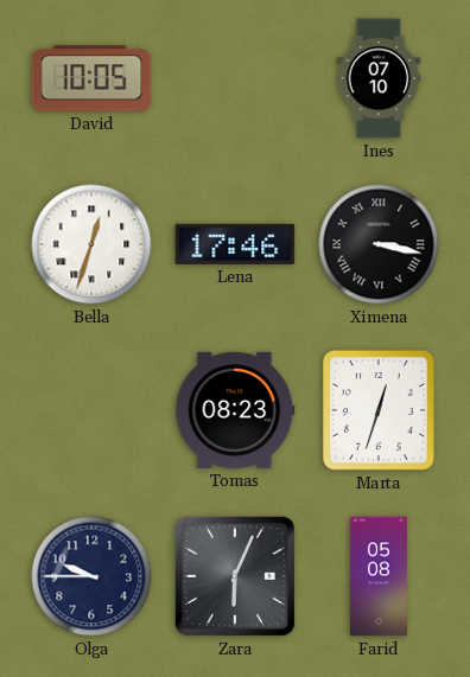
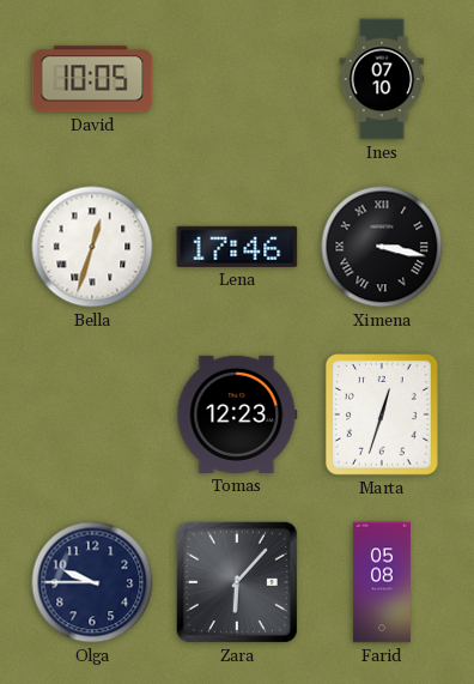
Tomas: 08:23 -> 12:23
Zara: 6:04 -> 6:07
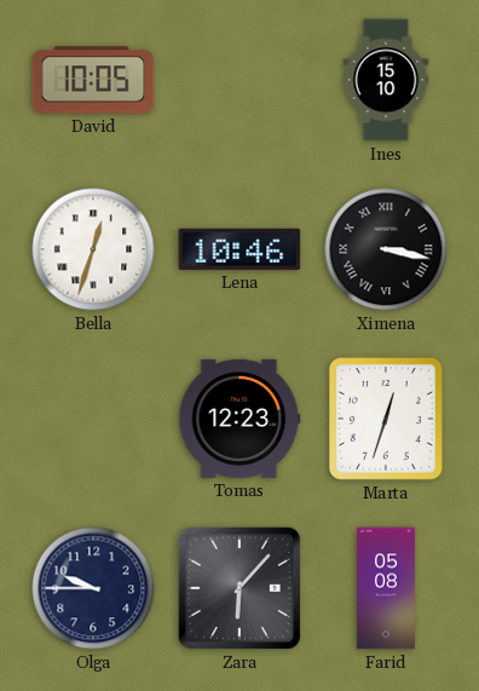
Ines: 07:10 -> 15:10
Lena: 17:46 -> 10:46
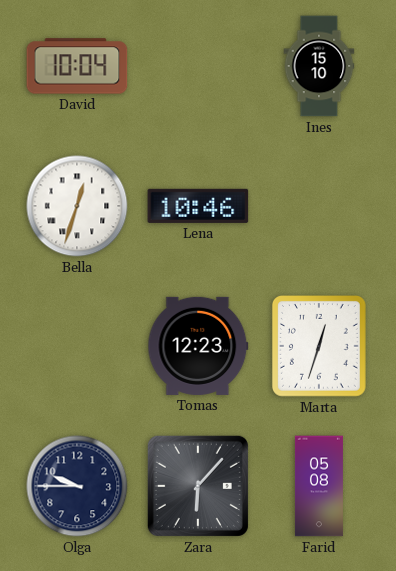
David: 10:05 -> 10:04
Ximena: 3:17 -> none
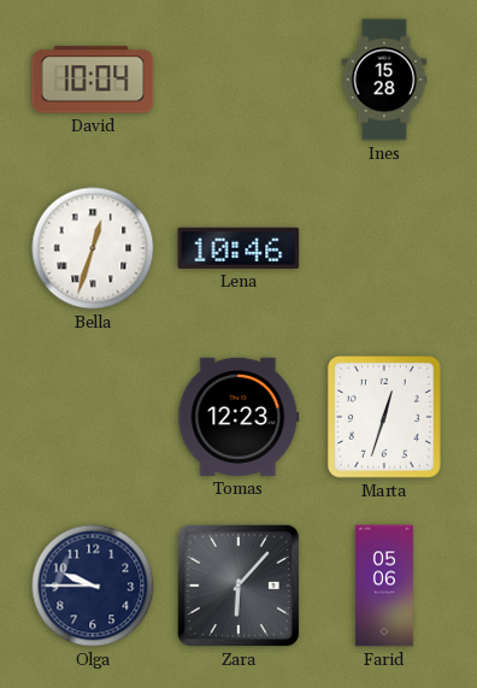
Ines: 15:10 -> 15:28
Farid: 05:08 -> 05:06
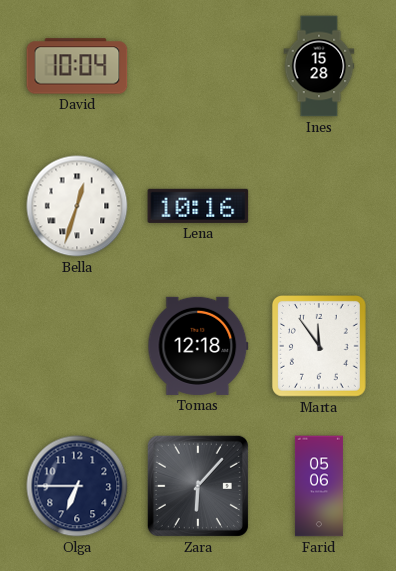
Lena: 10:46 -> 10:16
Tomas: 12:23 -> 12:18
Marta: 12:33 -> 11:54
Olga: 9:45 -> 6:45
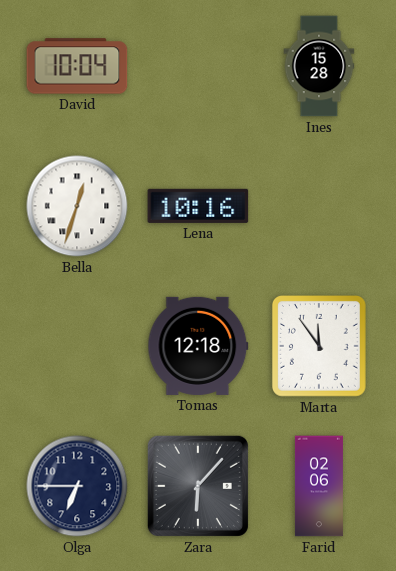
Farid: 05:06 -> 02:06
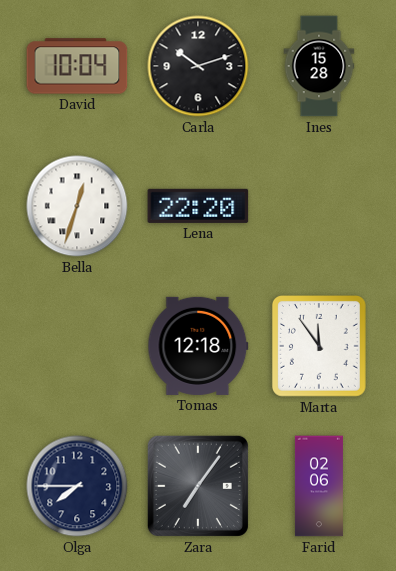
Carla: none -> 10:12
Lena: 10:16 -> 22:20
Olga: 6:45 -> 7:45
Zara: 6:07 -> 7:06
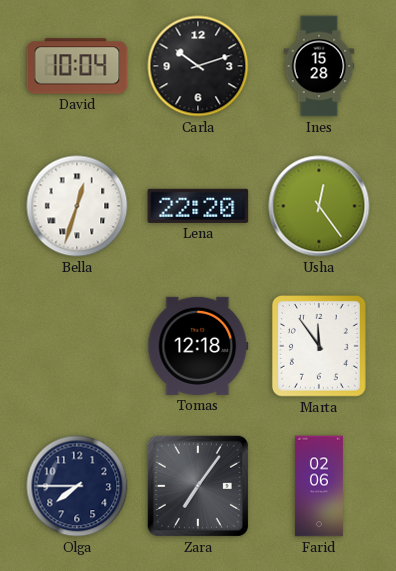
Usha: none -> 12:24
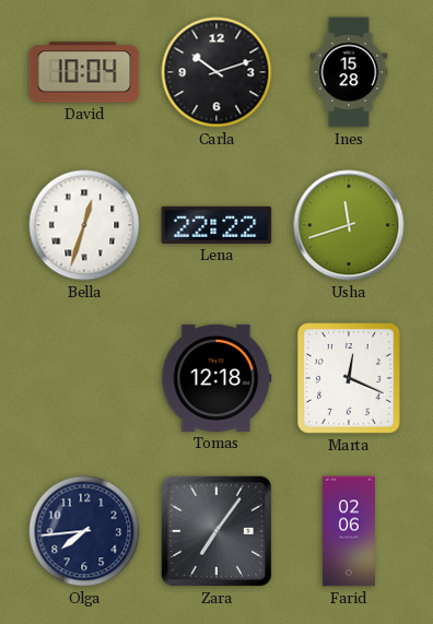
Lena: 22:20 -> 22:22
Usha: 12:24 -> 11:42
Marta: 11:54 -> 12:19
Olga: 7:45 -> 7:44
